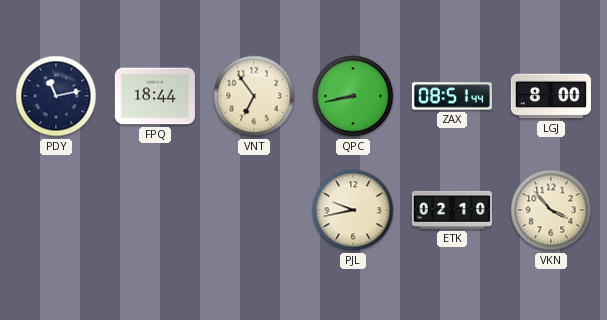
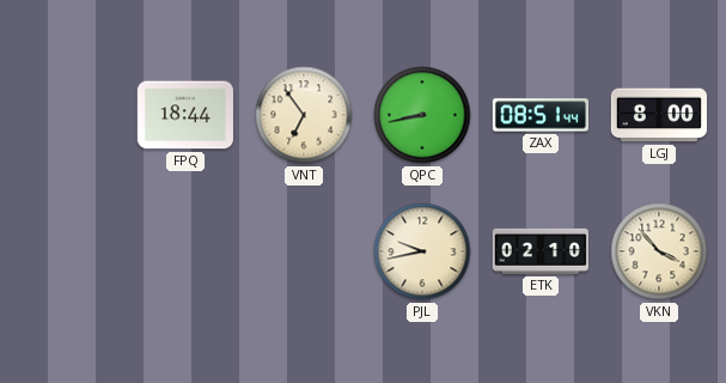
PDY: 11:13 -> none
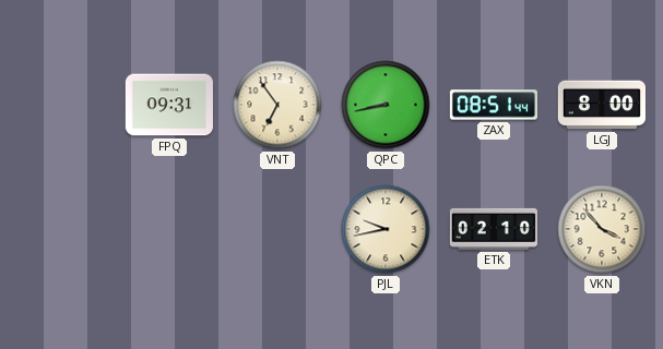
FPQ: 18:44 -> 09:31
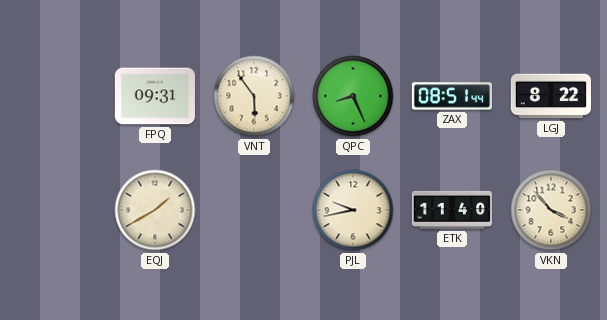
VNT: 6:54 -> 5:54
QPC: 8:43 -> 8:26
LGJ: 8:00 -> 8:22
EQJ: none -> 1:40
ETK: 02:10 -> 11:40
